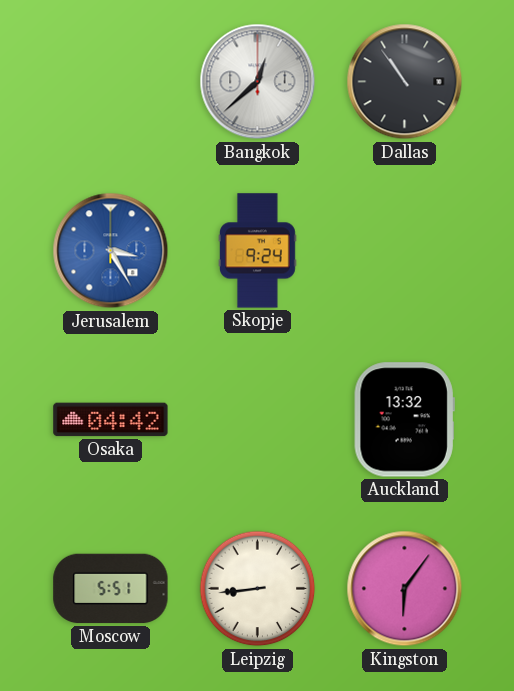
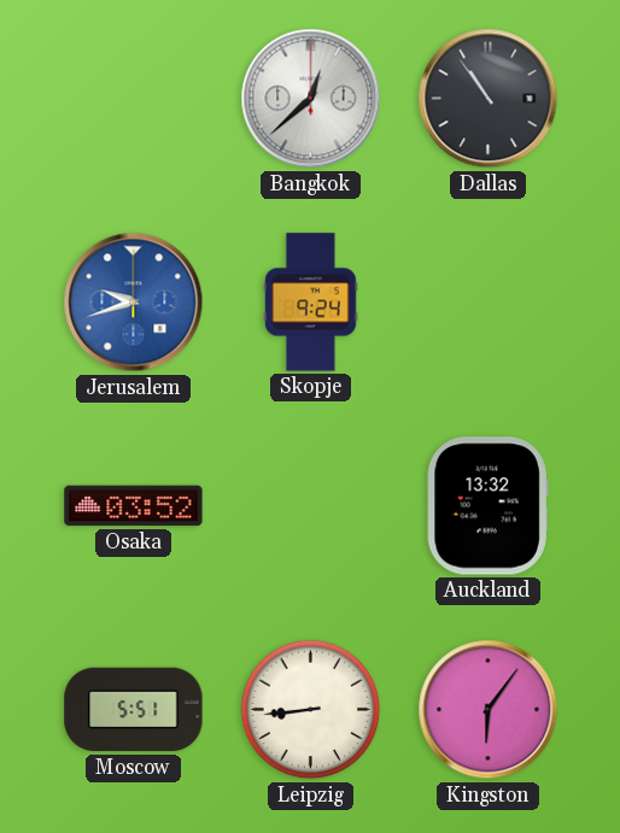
Jerusalem: 3:25 -> 9:42
Osaka: 04:42 -> 03:52
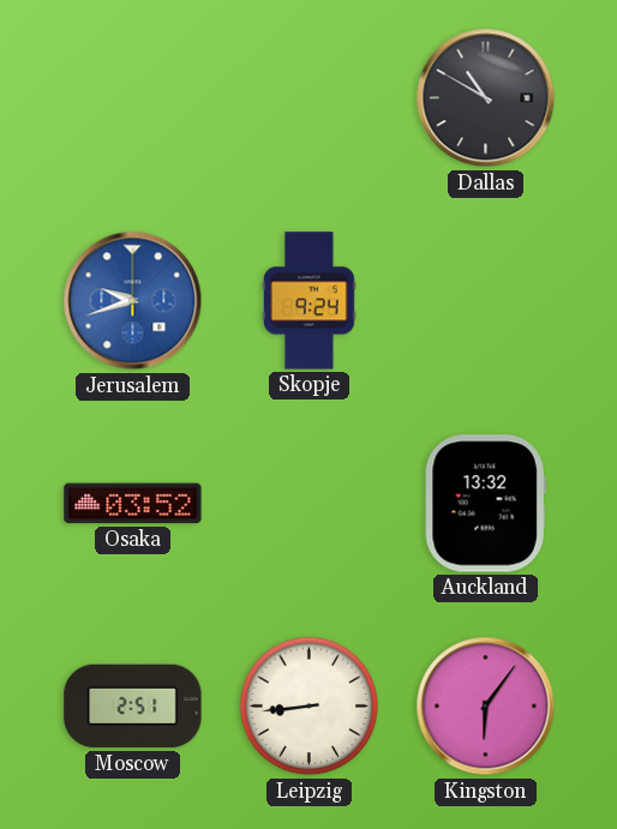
Bangkok: 12:38 -> none
Dallas: 10:54 -> 10:50
Moscow: 5:51 -> 2:51
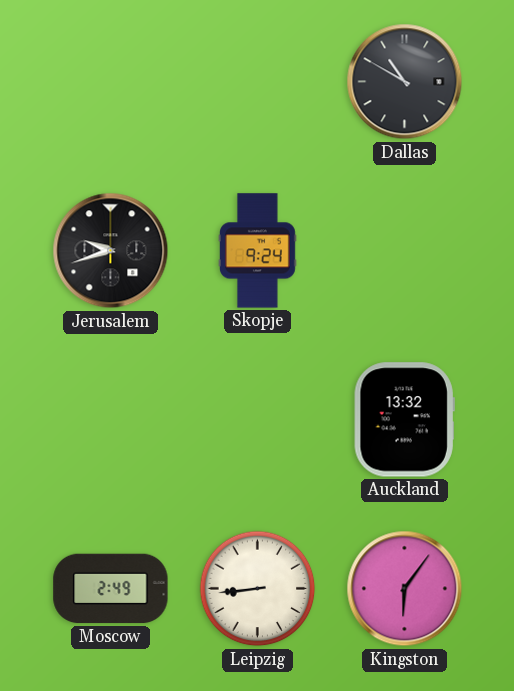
Jerusalem dial: blue -> black
Osaka: 03:52 -> none
Moscow: 2:51 -> 2:49
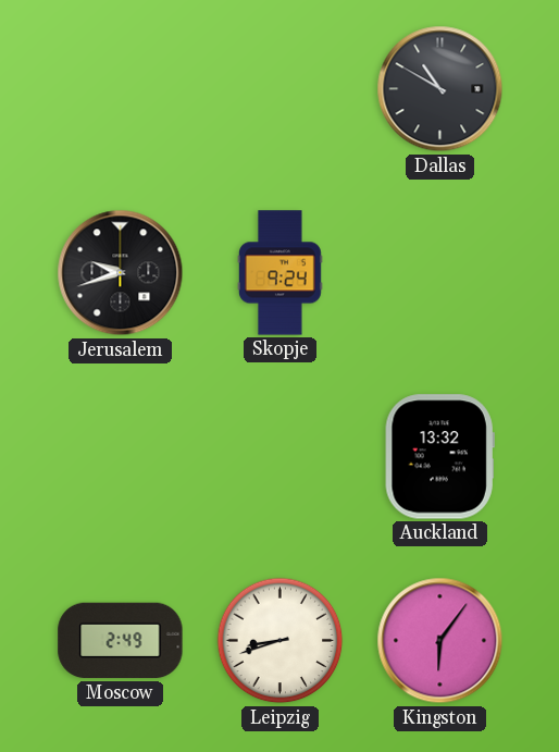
Leipzig: 8:44 -> 8:42
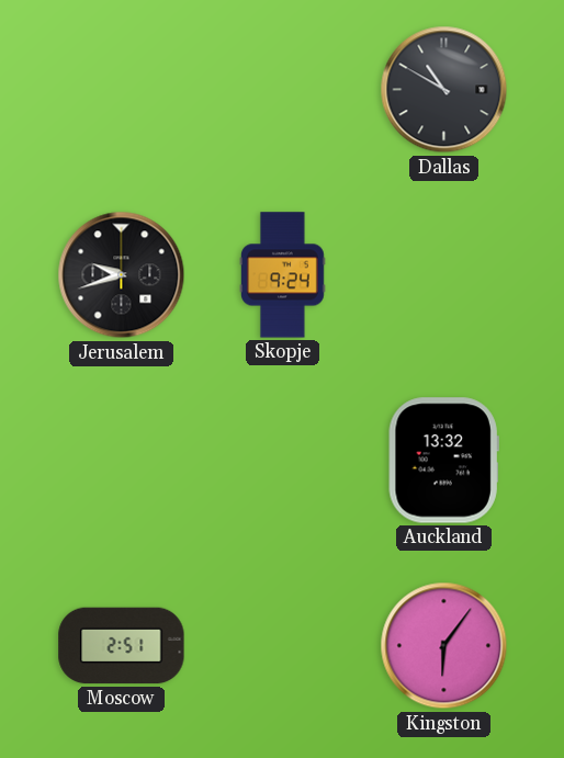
Moscow: 2:49 -> 2:51
Leipzig: 8:42 -> none
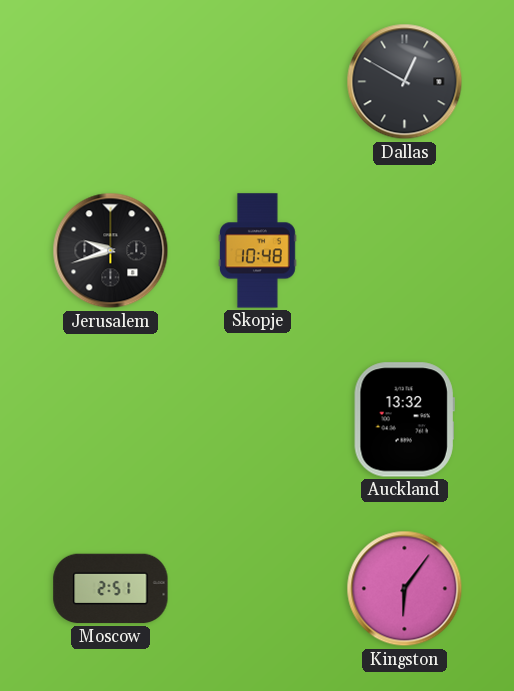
Dallas: 10:50 -> 12:50
Skopje: 9:24 -> 10:48
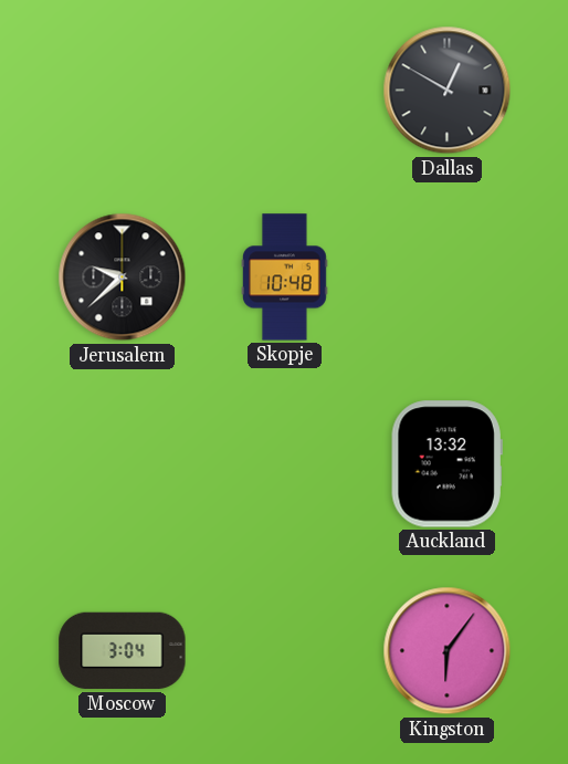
Jerusalem: 9:42 -> 9:38
Moscow: 2:51 -> 3:04
